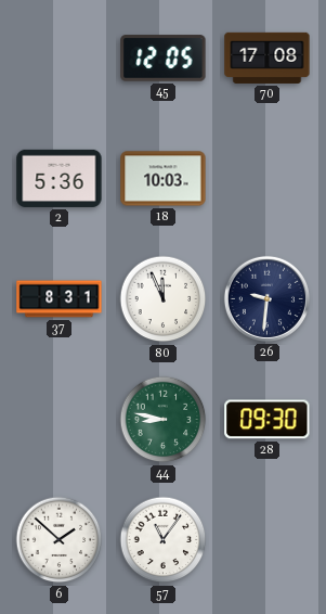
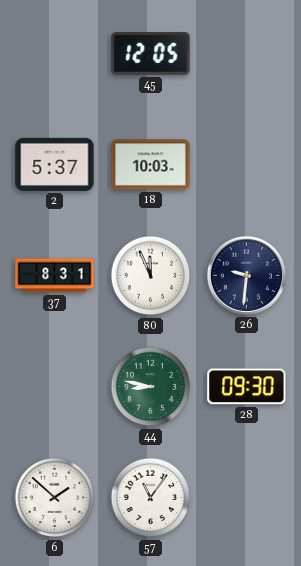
70: 17:08 -> none
2: 5:36 -> 5:37
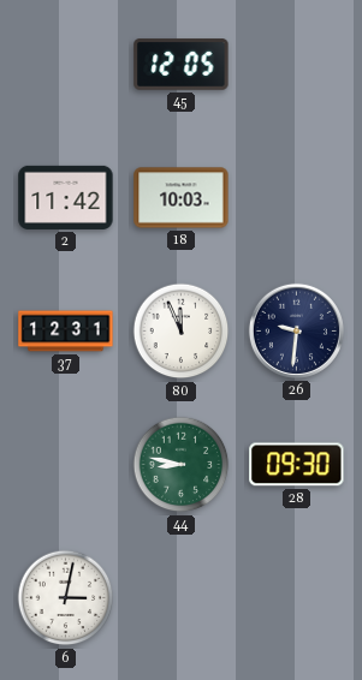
2: 5:37 -> 11:42
37: 8:31 -> 12:31
6: 1:52 -> 3:02
57: 11:06 -> none
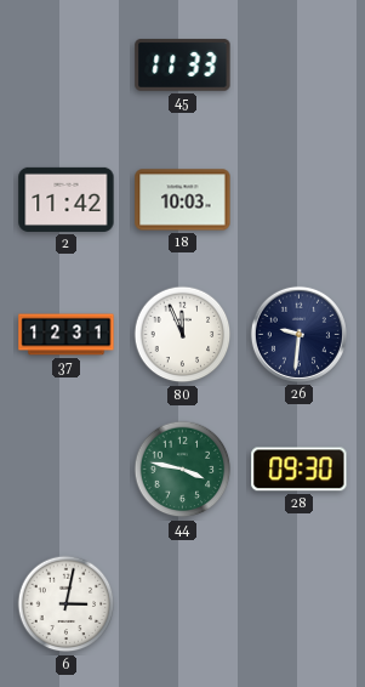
45: 12:05 -> 11:33
44: 8:47 -> 3:47
